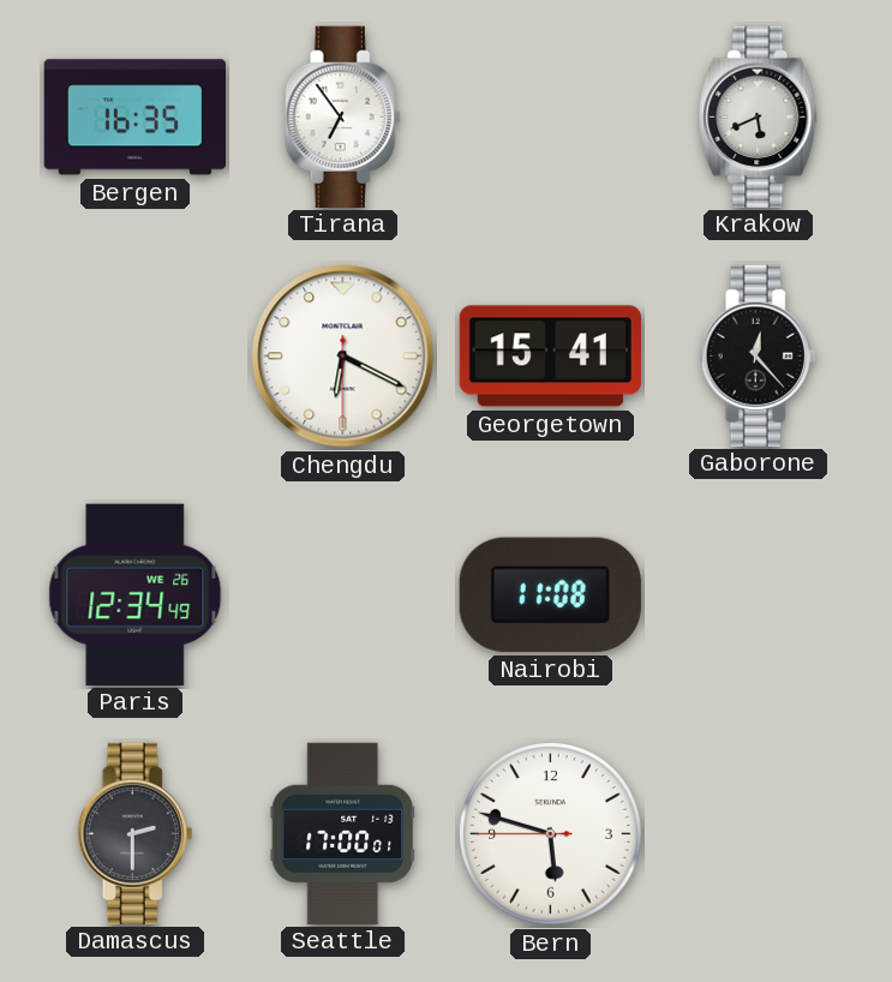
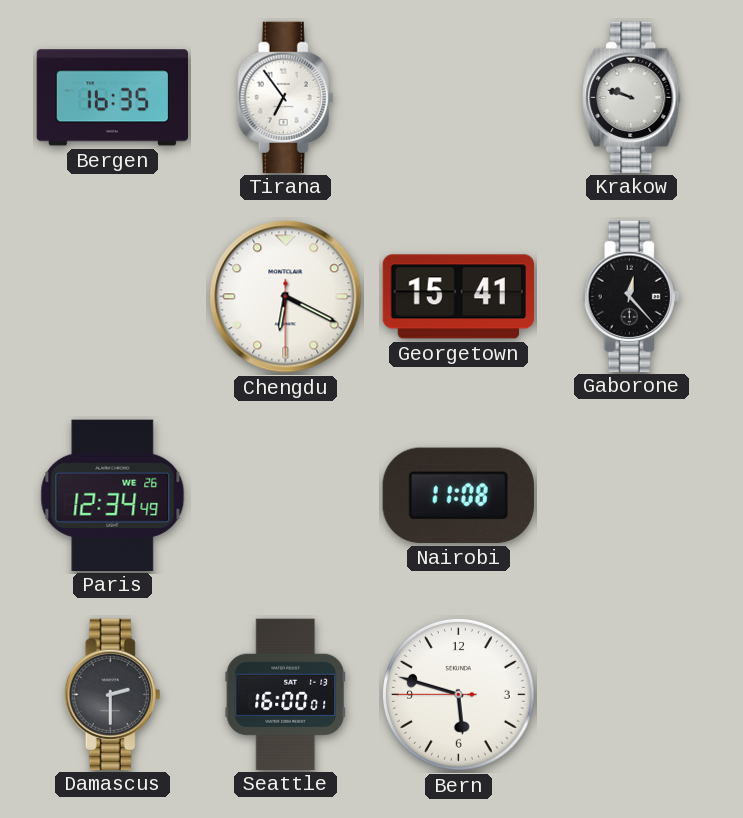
Krakow: 5:41 -> 9:48
Seattle: 17:00 -> 16:00
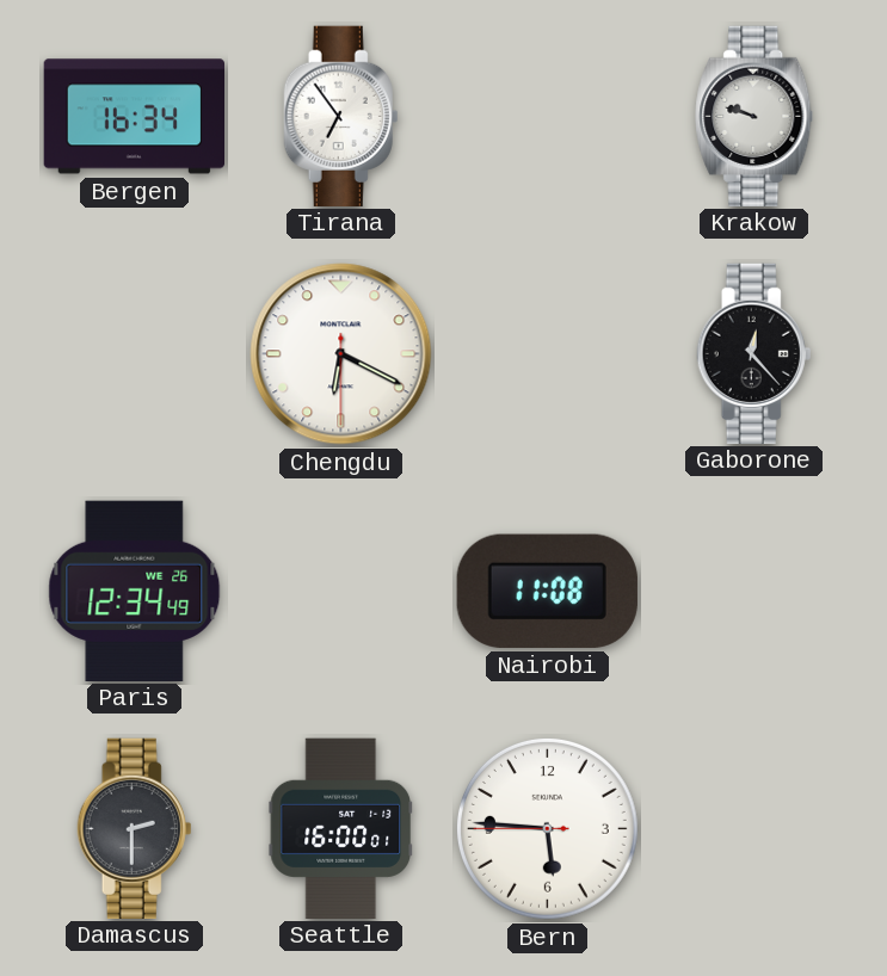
Bergen: 16:35 -> 16:34
Georgetown: 15:41 -> none
Bern: 5:47 -> 5:45
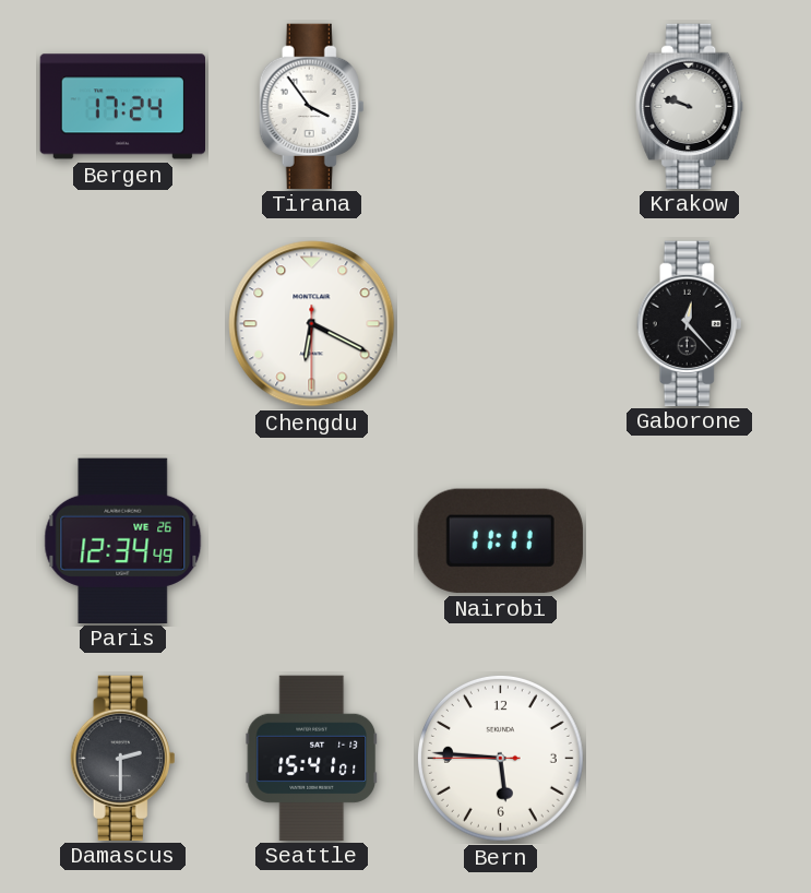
Bergen: 16:34 -> 17:24
Tirana: 6:54 -> 3:54
Nairobi: 11:08 -> 11:11
Seattle: 16:00 -> 15:41
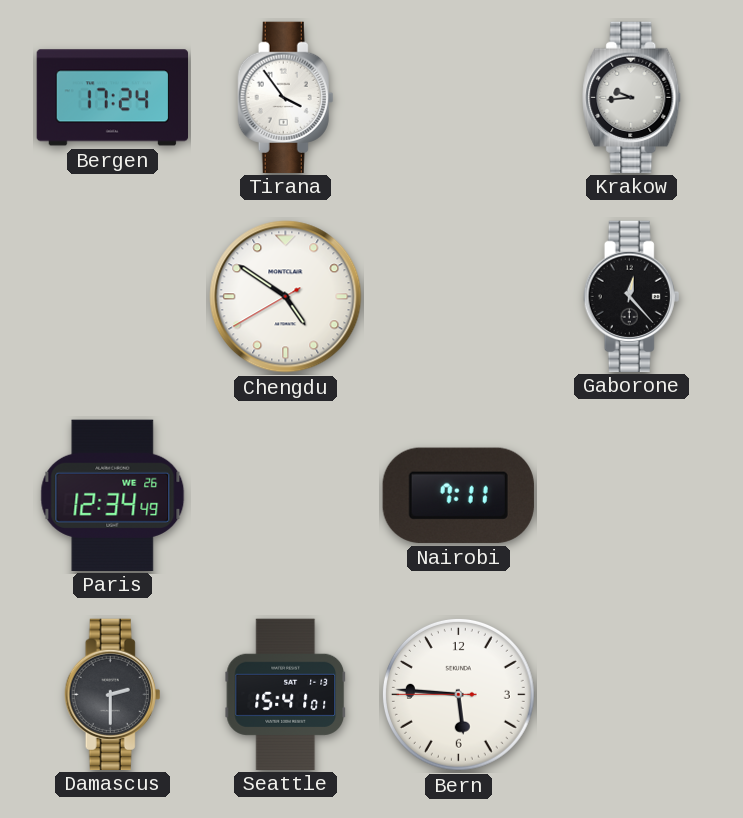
Krakow: 9:48 -> 9:44
Chengdu: 6:19 -> 4:50
Nairobi: 11:11 -> 7:11
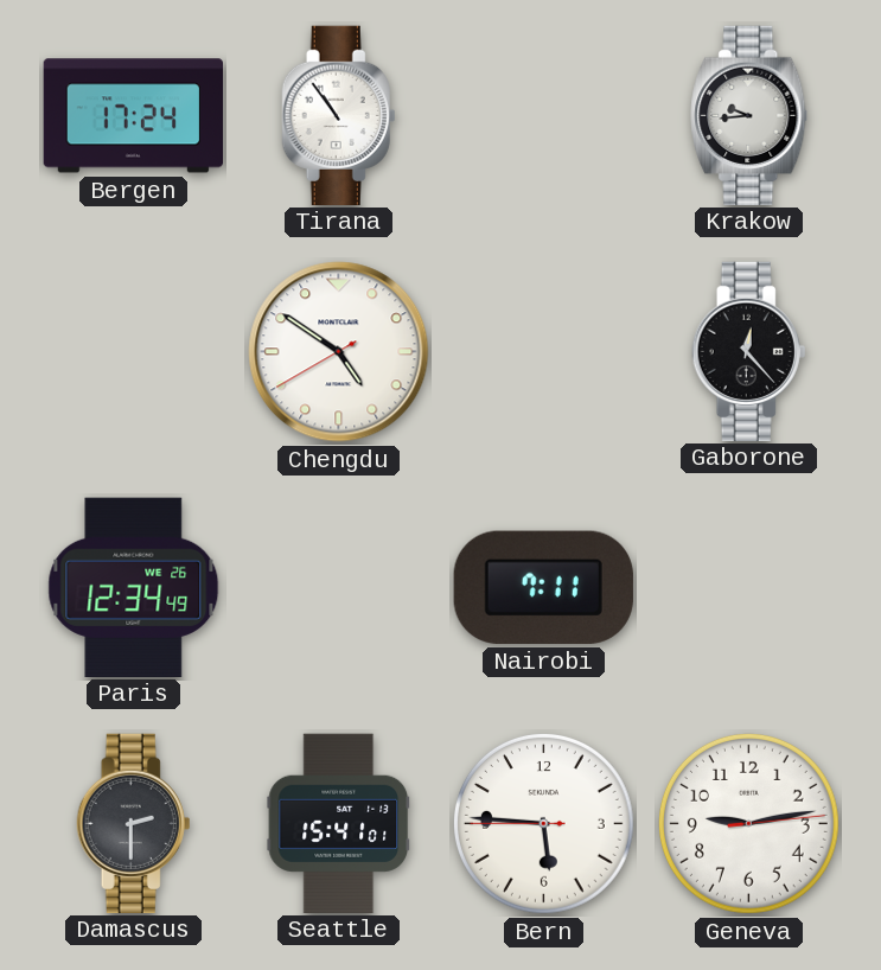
Tirana: 3:54 -> 10:54
Geneva: none -> 9:13
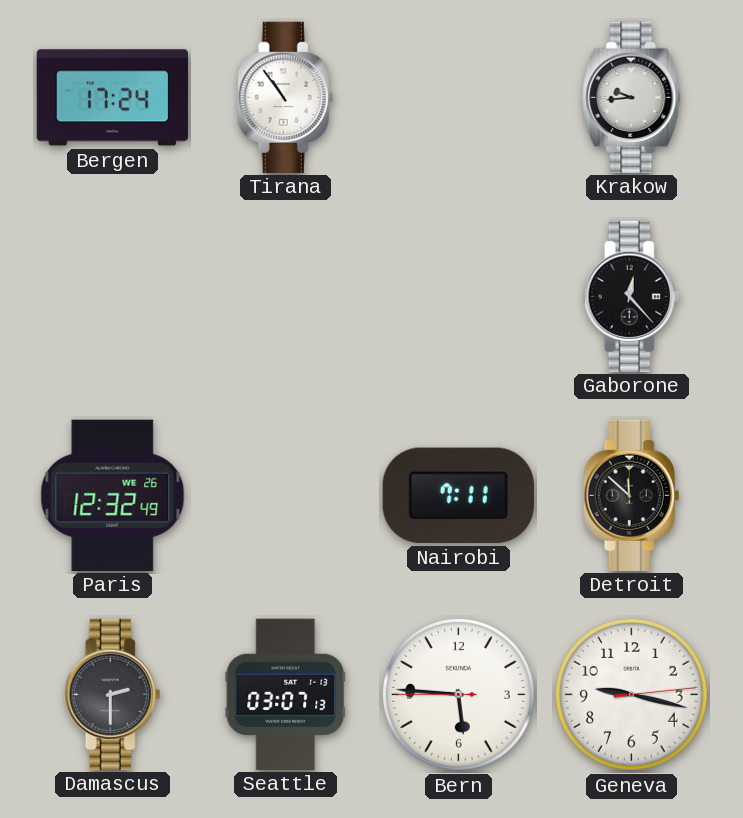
Chengdu: 4:50 -> none
Paris: 12:34 -> 12:32
Detroit: none -> 11:52
Seattle: 15:41 -> 03:07
Geneva: 9:13 -> 9:17
